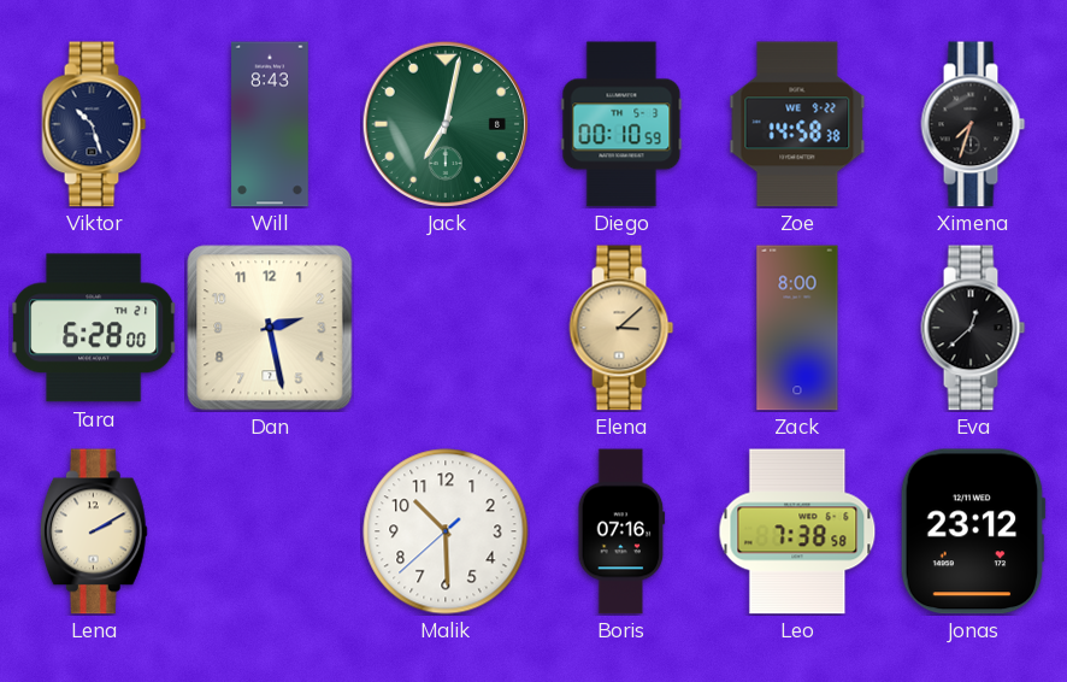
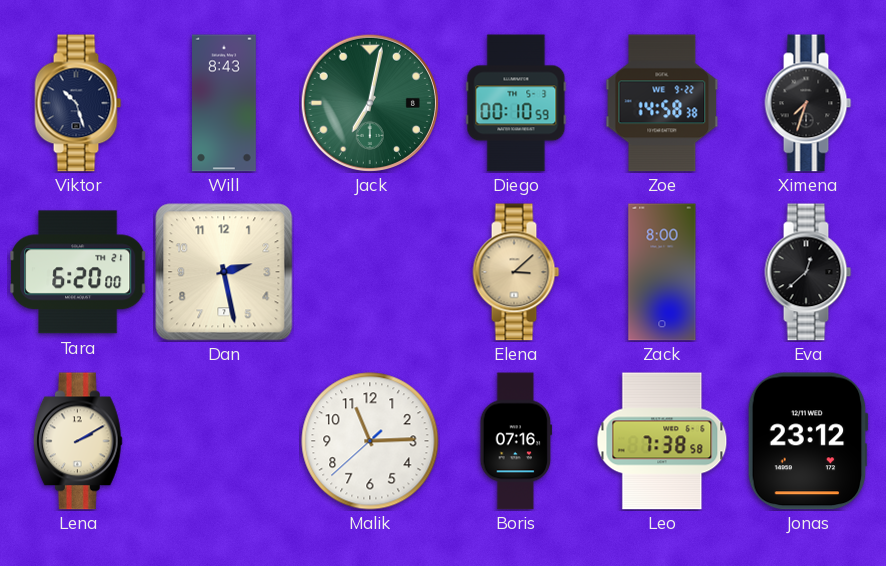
Tara: 6:28 -> 6:20
Malik: 10:29 -> 11:14
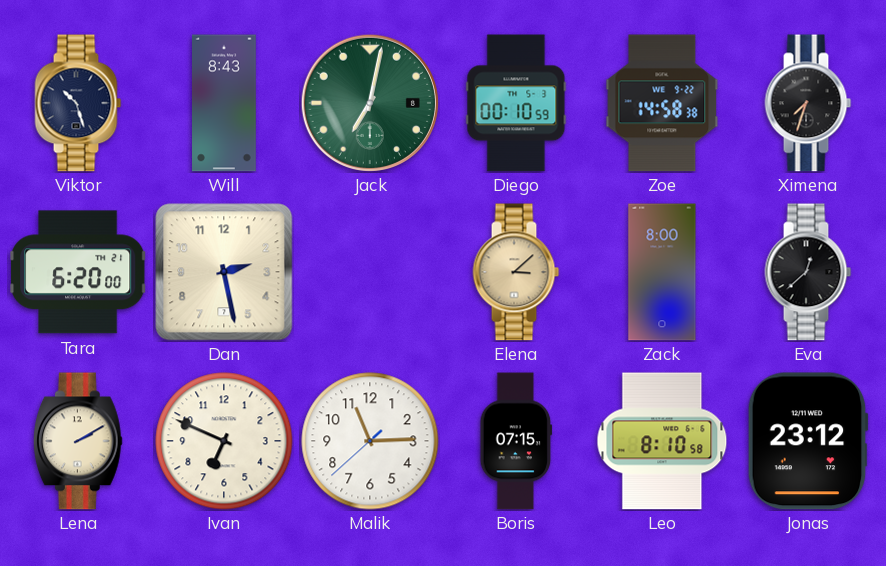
Ivan: none -> 6:49
Boris: 07:16 -> 07:15
Leo: 7:38 -> 8:10
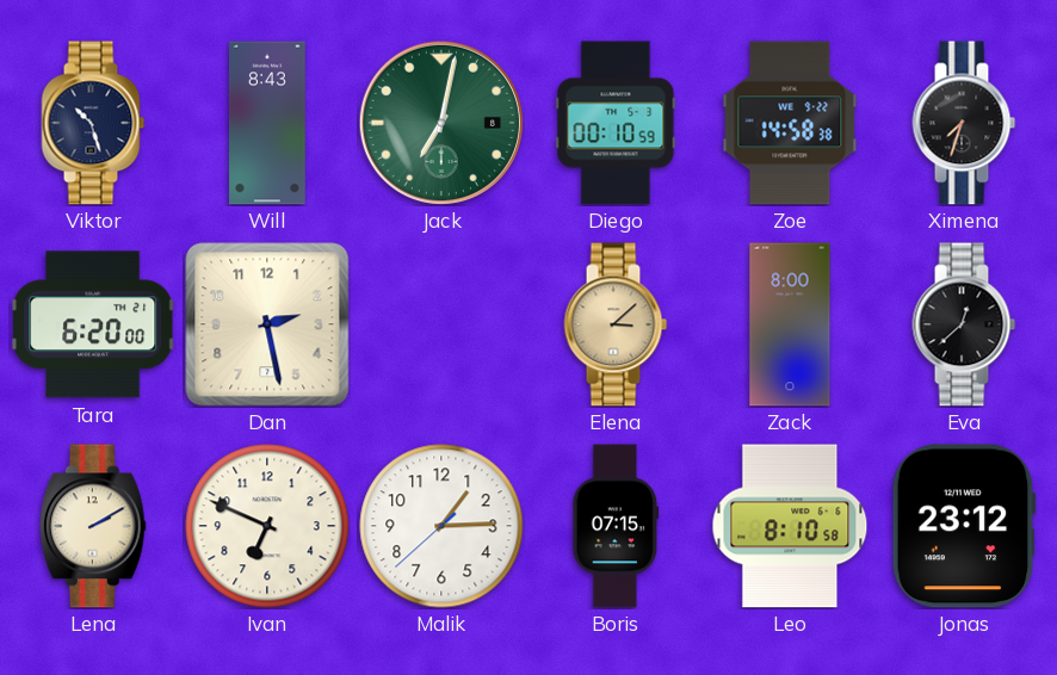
Malik: 11:14 -> 1:14
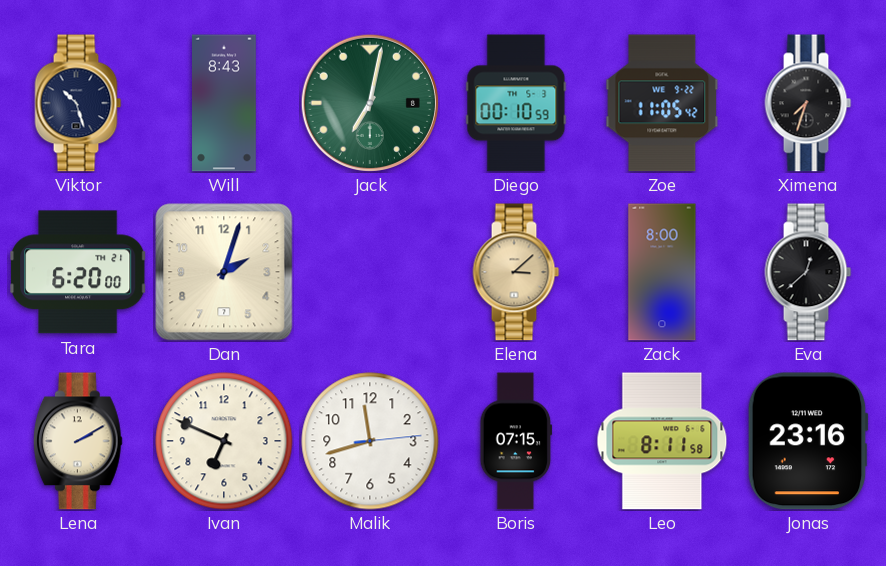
Zoe: 14:58 -> 11:05
Dan: 2:28 -> 2:03
Malik: 1:14 -> 11:42
Leo: 8:10 -> 8:11
Jonas: 23:12 -> 23:16
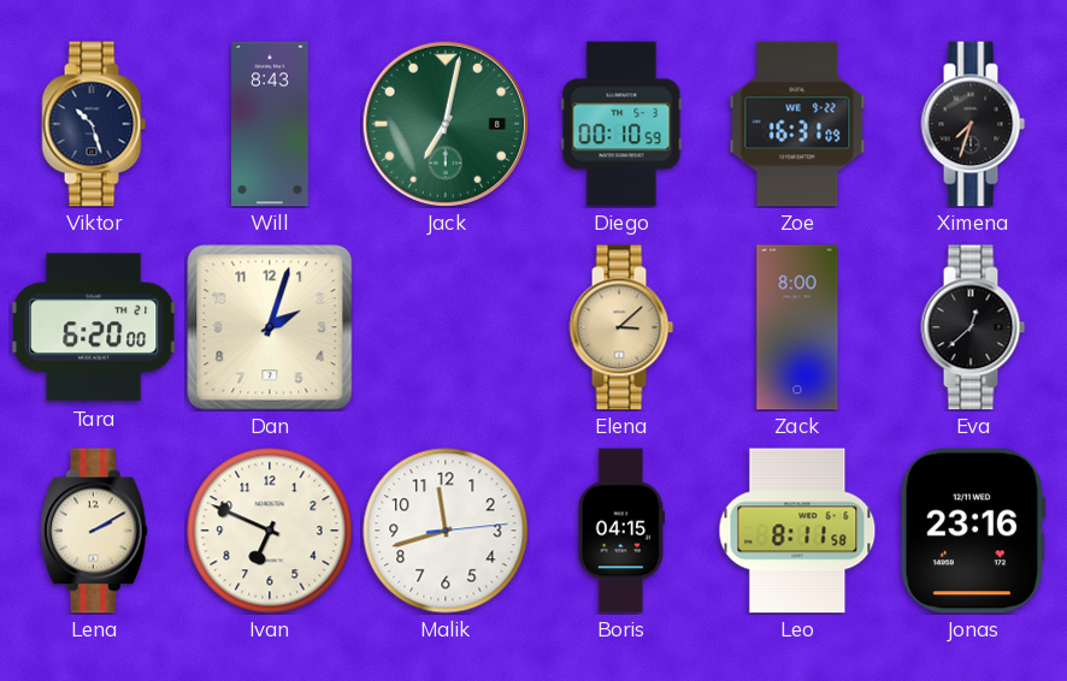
Zoe: 11:05 -> 16:31
Boris: 07:15 -> 04:15
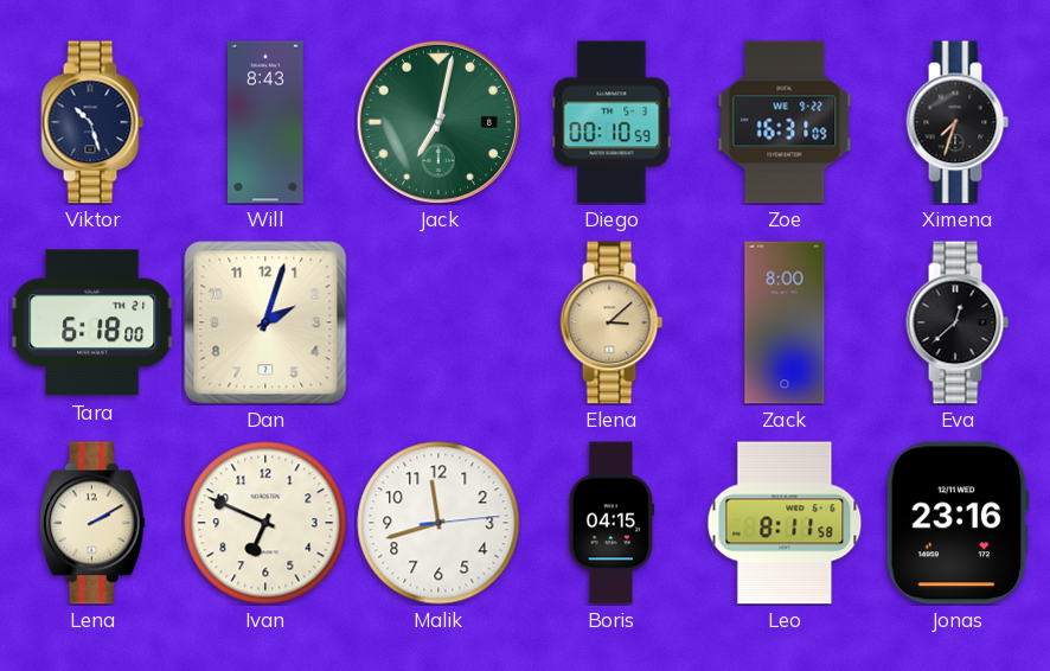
Tara: 6:20 -> 6:18
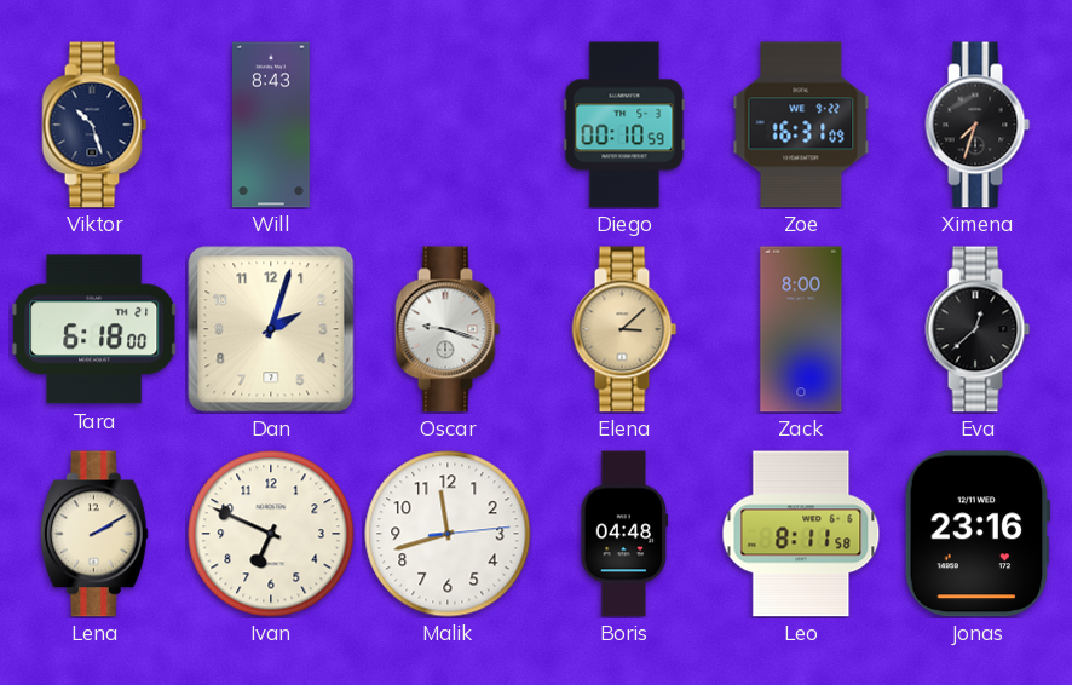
Jack: 7:02 -> none
Oscar: none -> 9:18
Boris: 04:15 -> 04:48
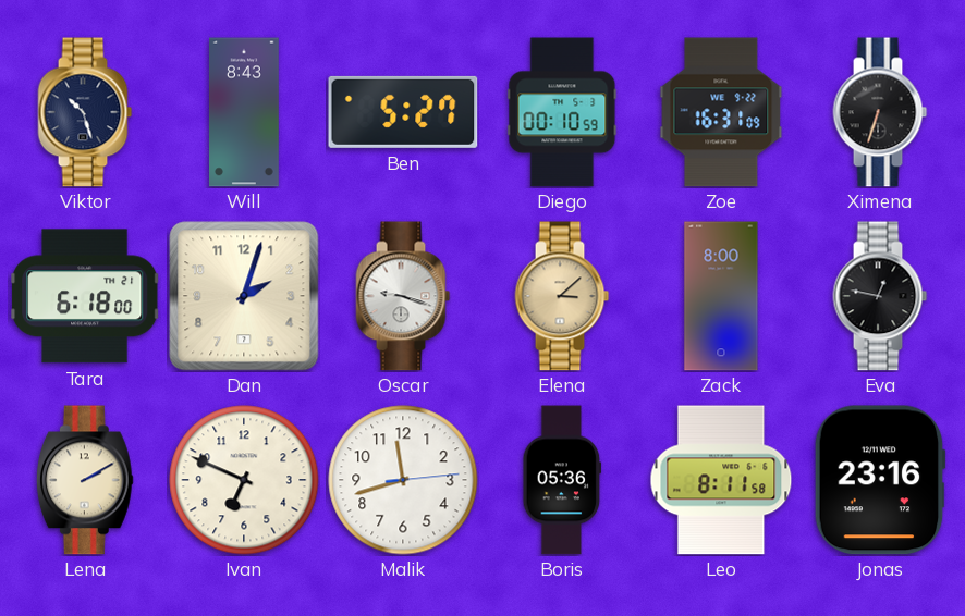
Ben: none -> 5:27
Ximena: 7:33 -> 6:33
Eva: 12:38 -> 12:47
Boris: 04:48 -> 05:36
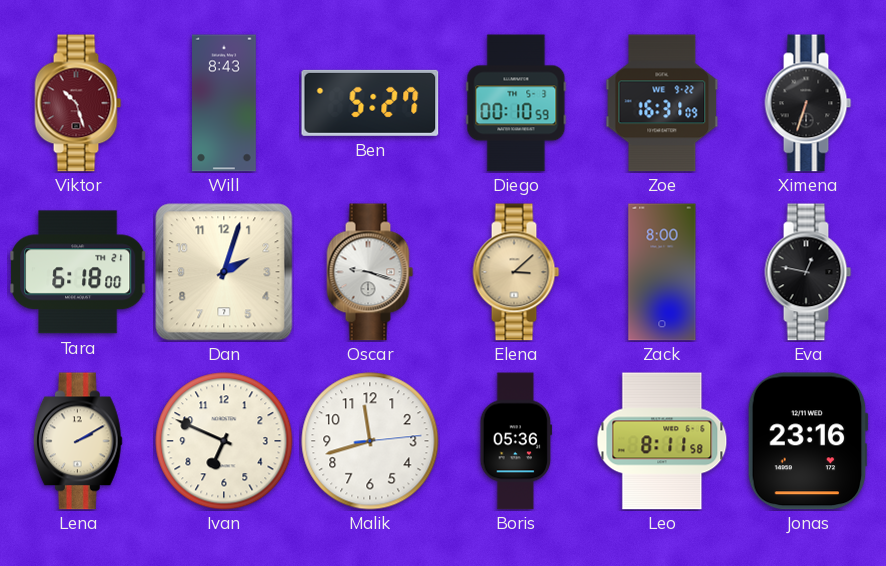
Viktor dial: navy -> burgundy
